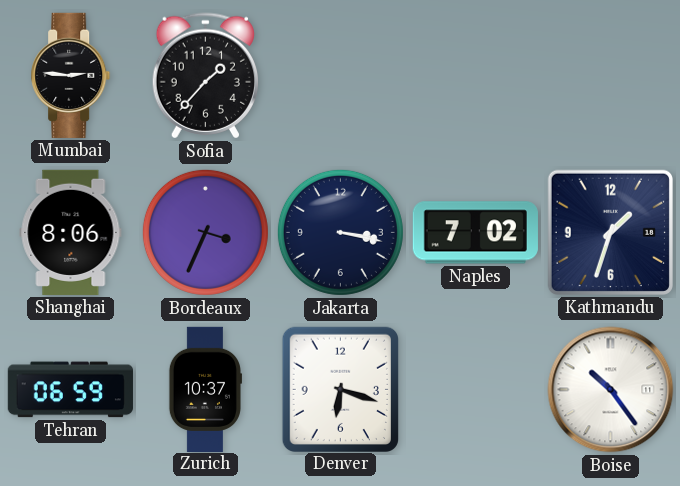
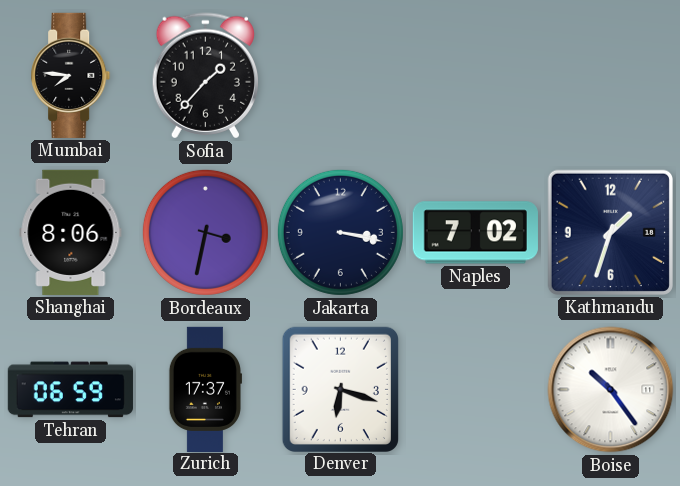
Mumbai: 2:46 -> 7:46
Bordeaux: 3:34 -> 3:32
Zurich: 10:37 -> 17:37
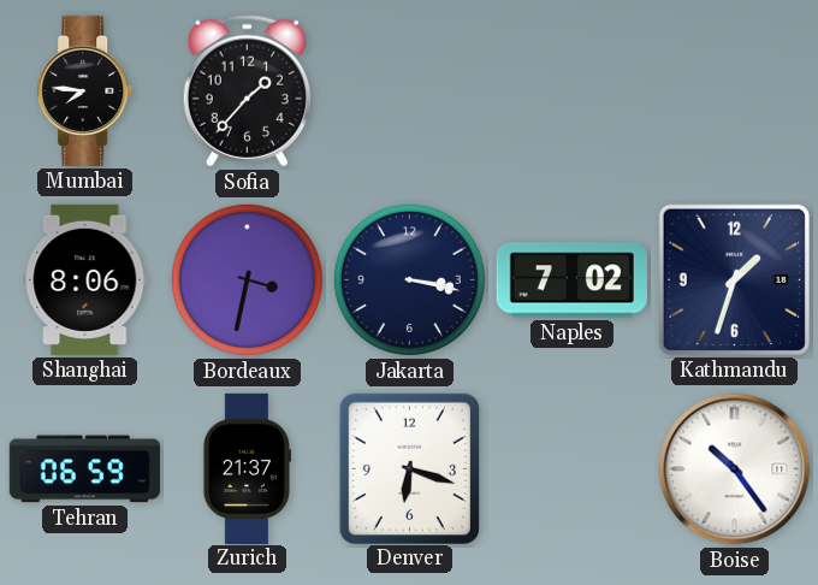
Zurich: 17:37 -> 21:37
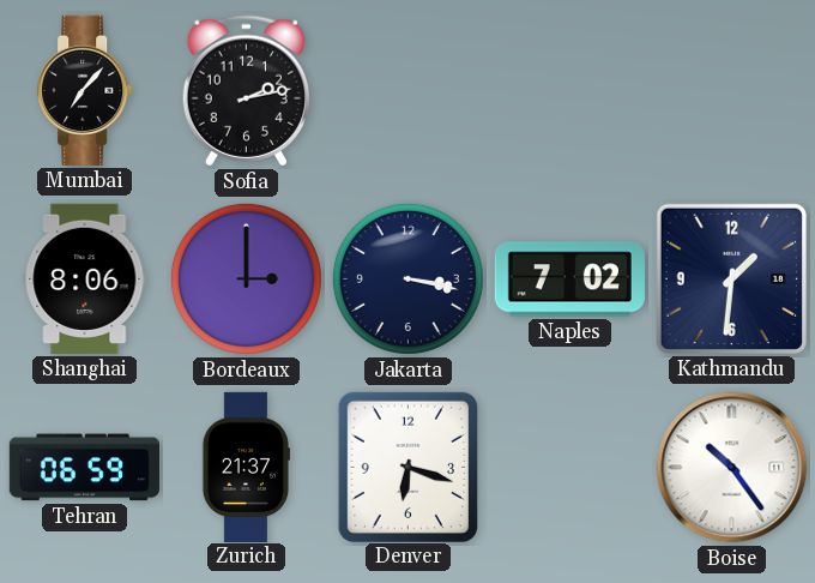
Mumbai: 7:46 -> 7:07
Sofia: 1:37 -> 2:13
Bordeaux: 3:32 -> 3:00
Kathmandu: 1:33 -> 1:31
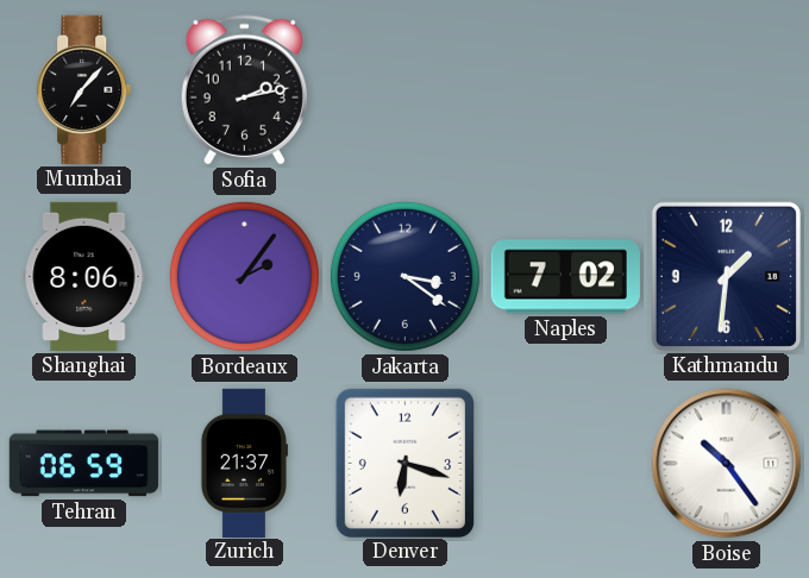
Bordeaux: 3:00 -> 2:06
Jakarta: 3:17 -> 3:21
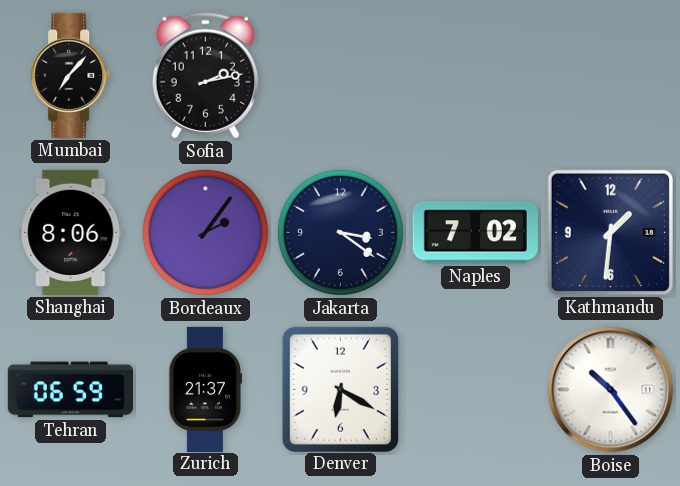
Denver: 6:18 -> 6:20
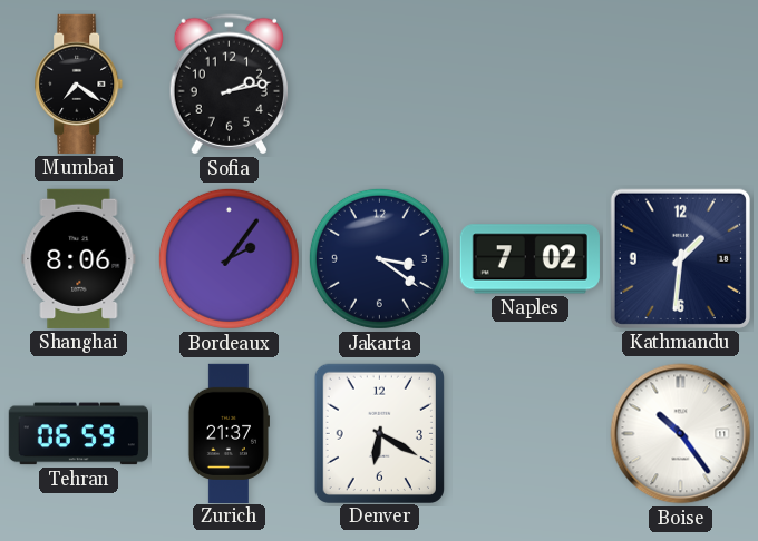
Mumbai: 7:07 -> 7:21
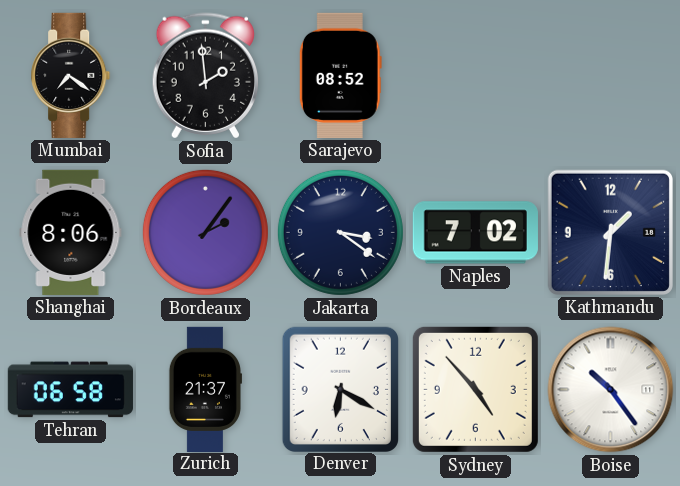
Sofia: 2:13 -> 1:59
Sarajevo: none -> 08:52
Tehran: 06:59 -> 06:58
Sydney: none -> 4:53
